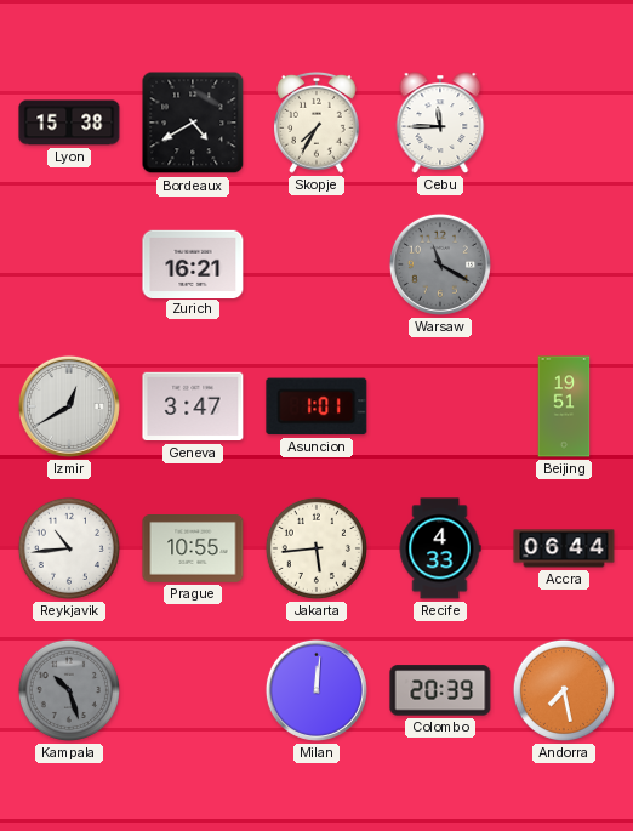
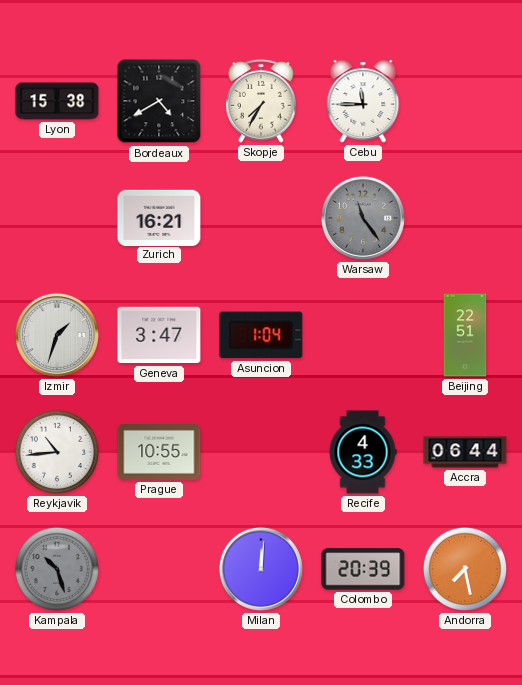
Warsaw: 11:20 -> 11:24
Izmir: 12:40 -> 1:33
Asuncion: 1:01 -> 1:04
Beijing: 19:51 -> 22:51
Jakarta: 5:44 -> none
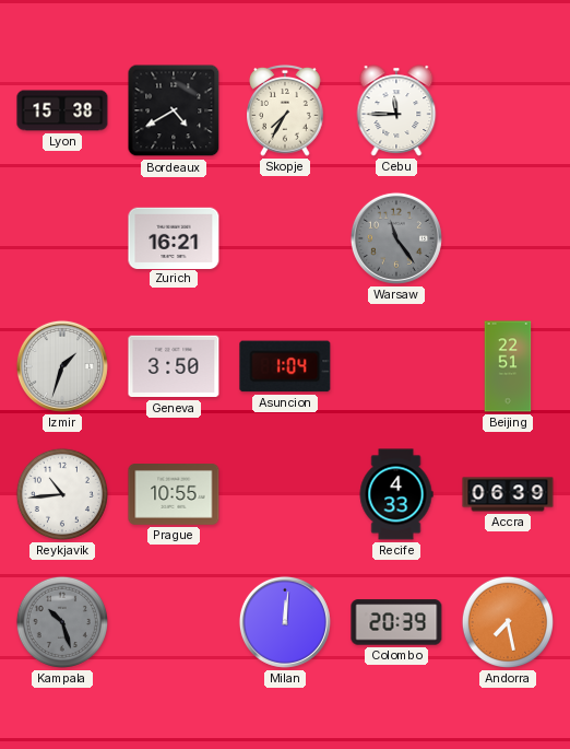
Geneva: 3:47 -> 3:50
Accra: 06:44 -> 06:39
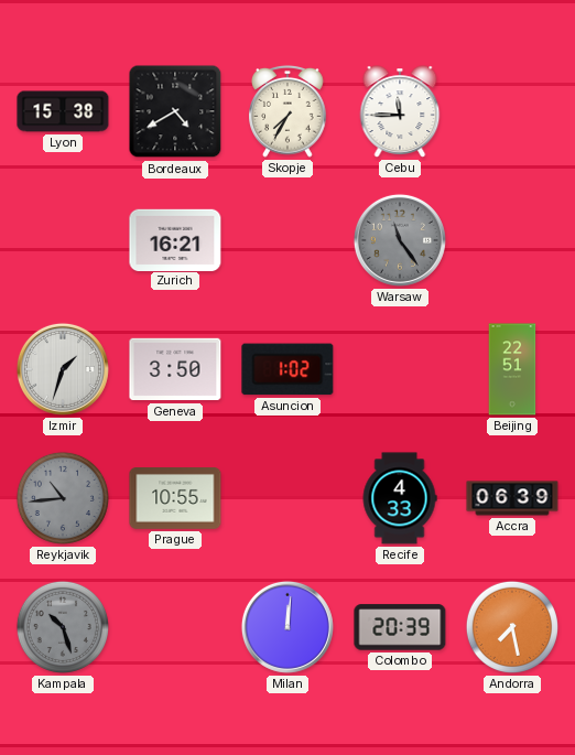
Asuncion: 1:04 -> 1:02
Reykjavik dial: white -> grey
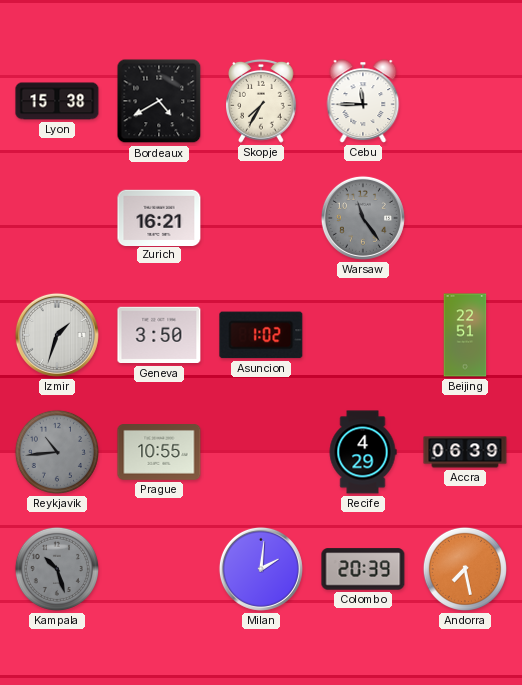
Recife: 4:33 -> 4:29
Milan: 12:01 -> 2:01
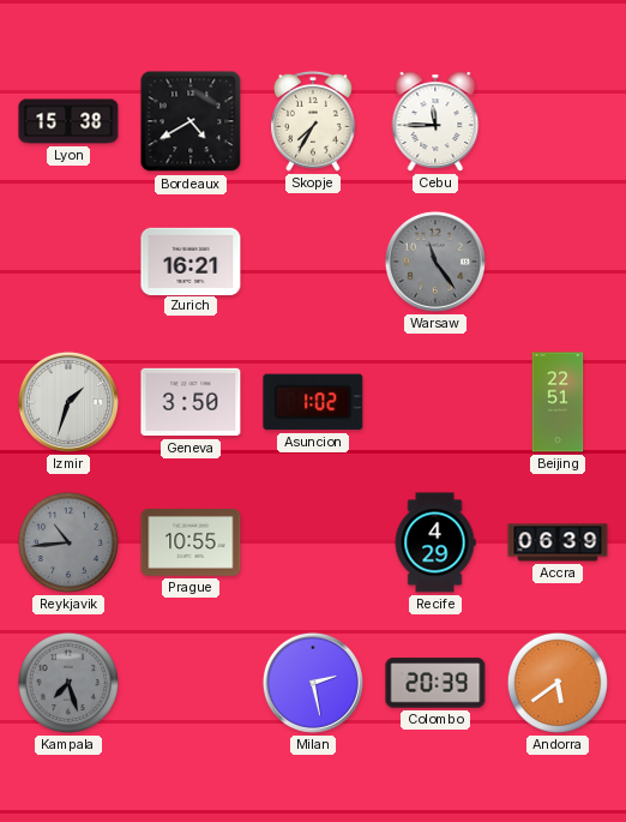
Kampala: 10:27 -> 7:27
Milan: 2:01 -> 2:28
Andorra: 7:28 -> 5:39
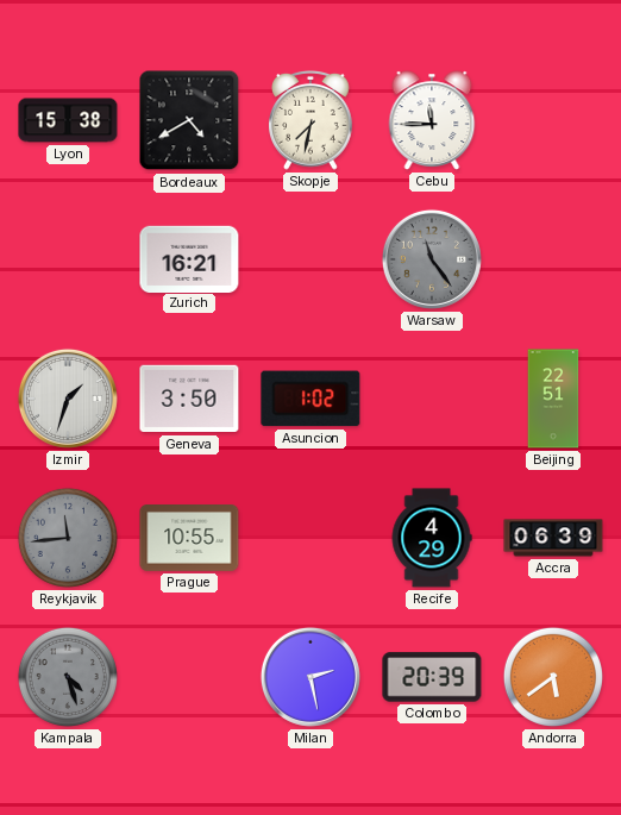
Skopje: 7:35 -> 7:32
Reykjavik: 10:44 -> 11:44
Kampala: 7:27 -> 4:27
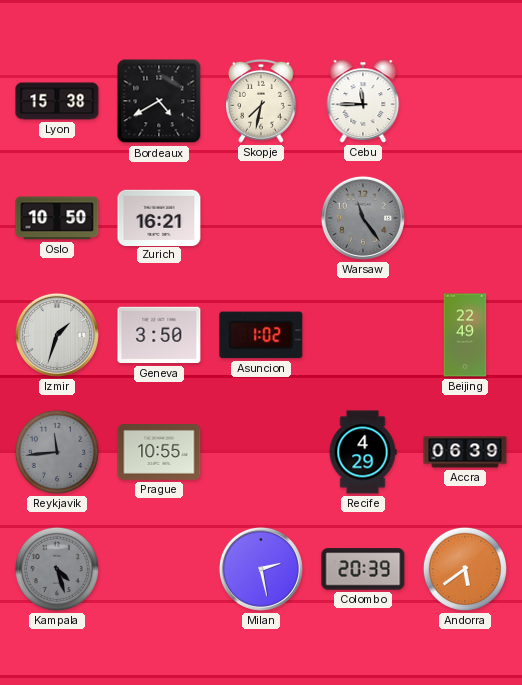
Oslo: none -> 10:50
Beijing: 22:51 -> 22:49
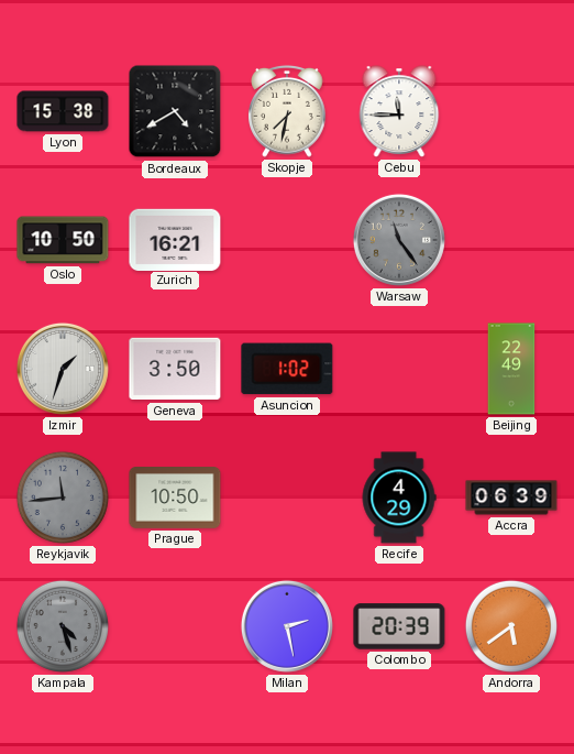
Prague: 10:55 -> 10:50
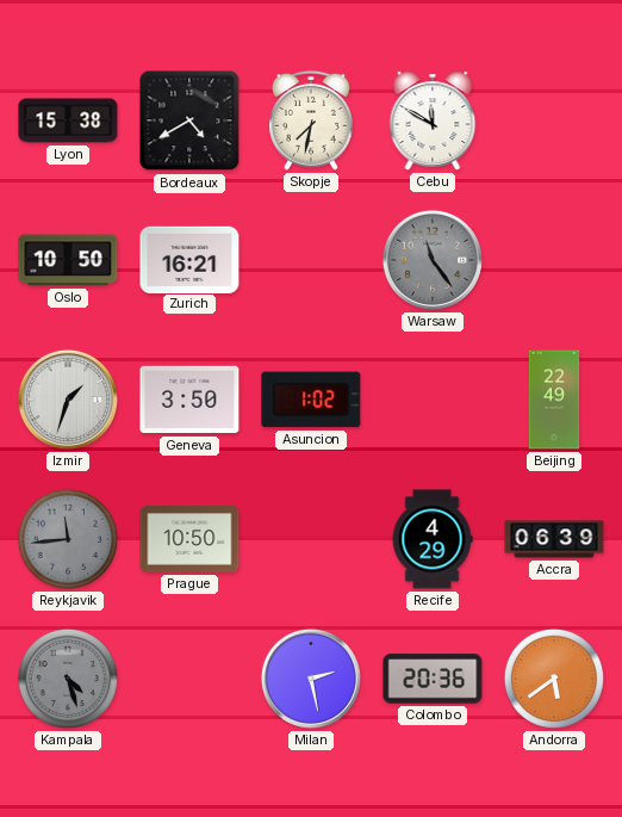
Cebu: 11:45 -> 11:50
Colombo: 20:39 -> 20:36
